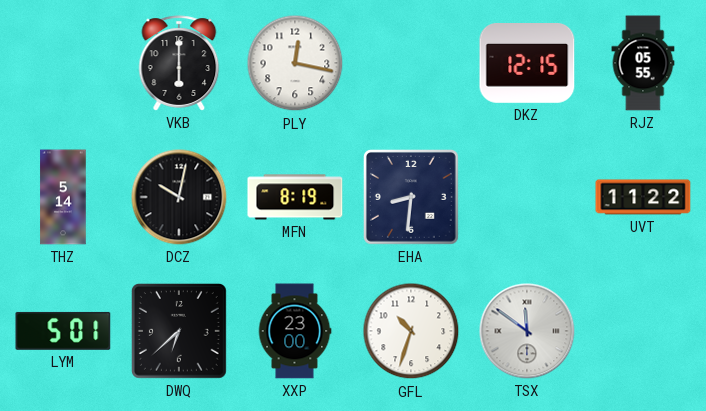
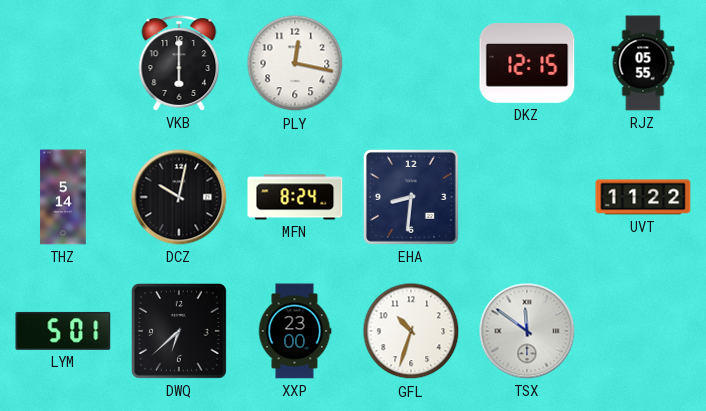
MFN: 8:19 -> 8:24
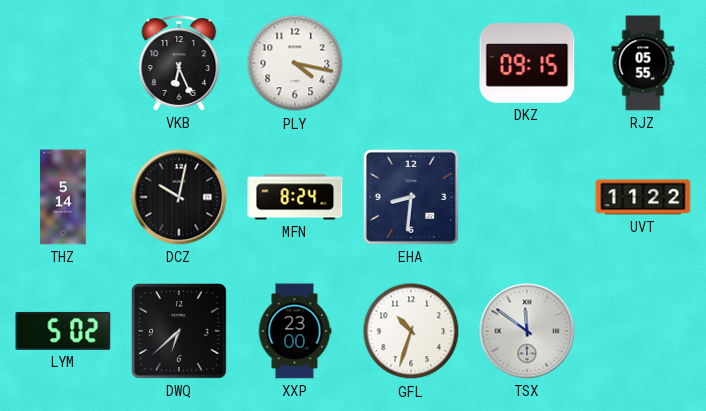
VKB: 6:00 -> 6:26
PLY: 12:17 -> 4:17
DKZ: 12:15 -> 09:15
LYM: 5:01 -> 5:02
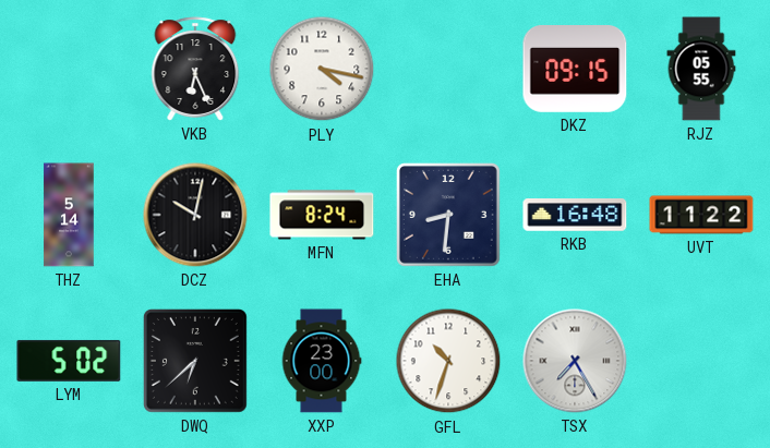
RKB: none -> 16:48
TSX: 11:51 -> 7:25
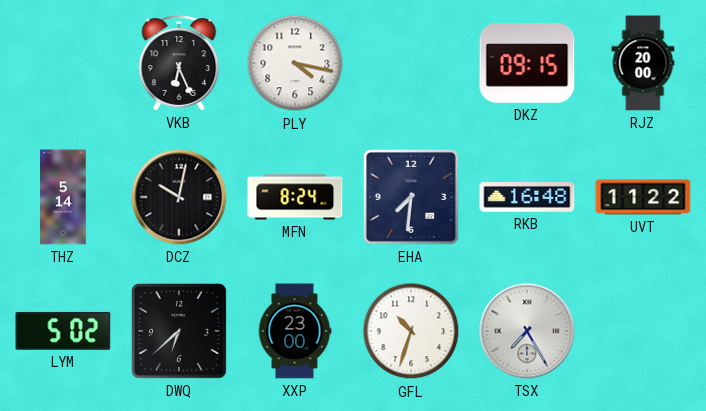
RJZ: 05:55 -> 20:00
EHA: 8:31 -> 7:31
